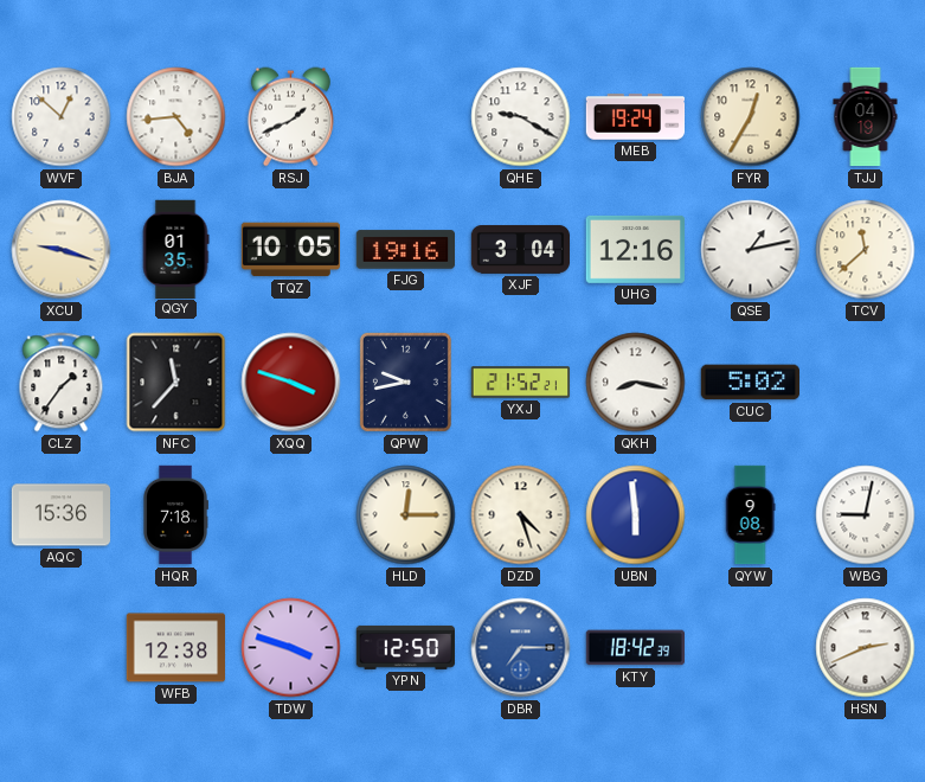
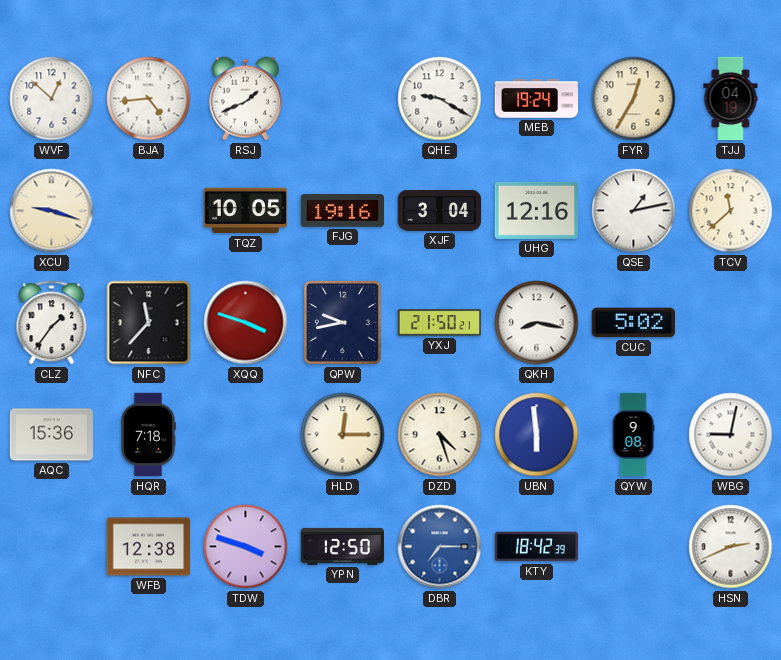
QGY: 01:35 -> none
YXJ: 21:52 -> 21:50
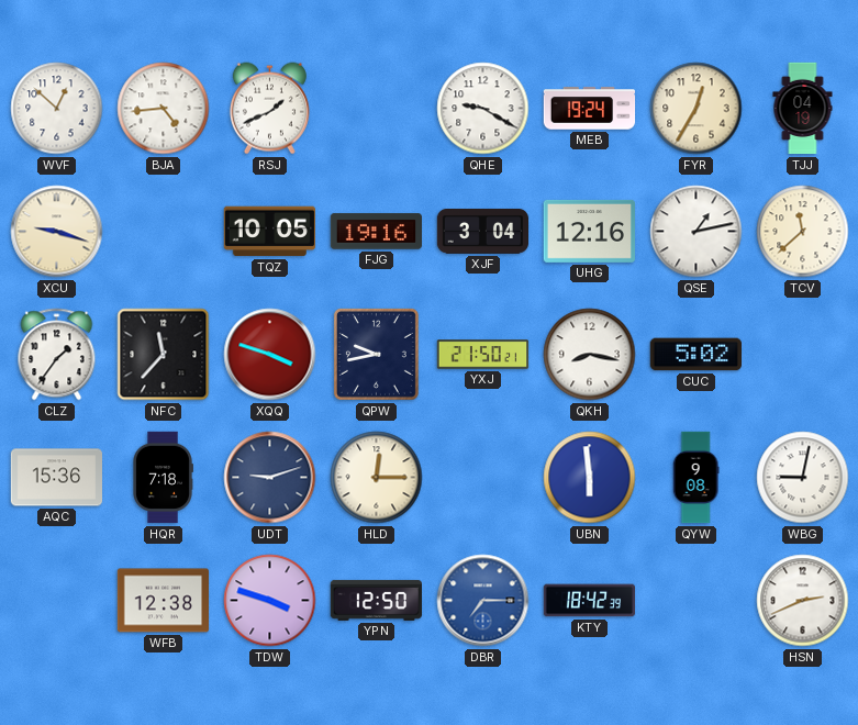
UDT: none -> 9:12
DZD: 4:27 -> none
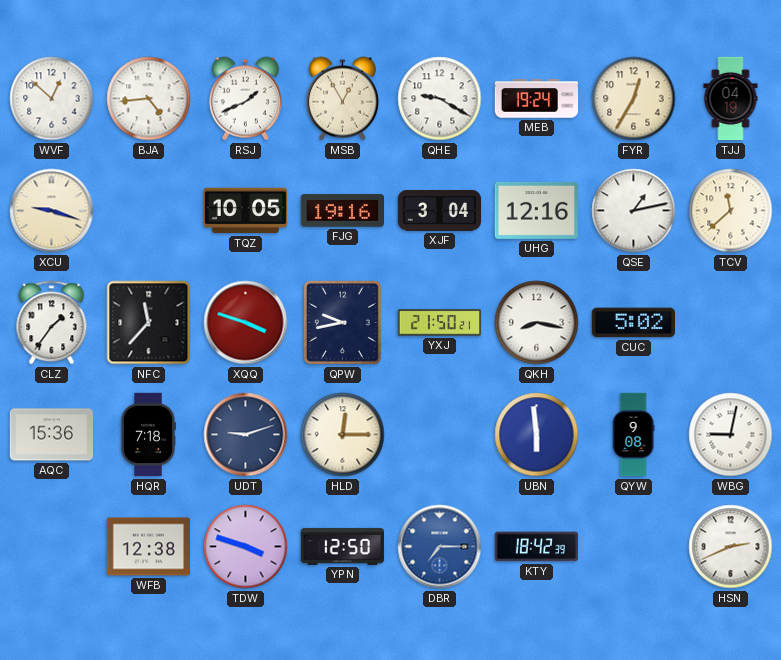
MSB: none -> 12:55
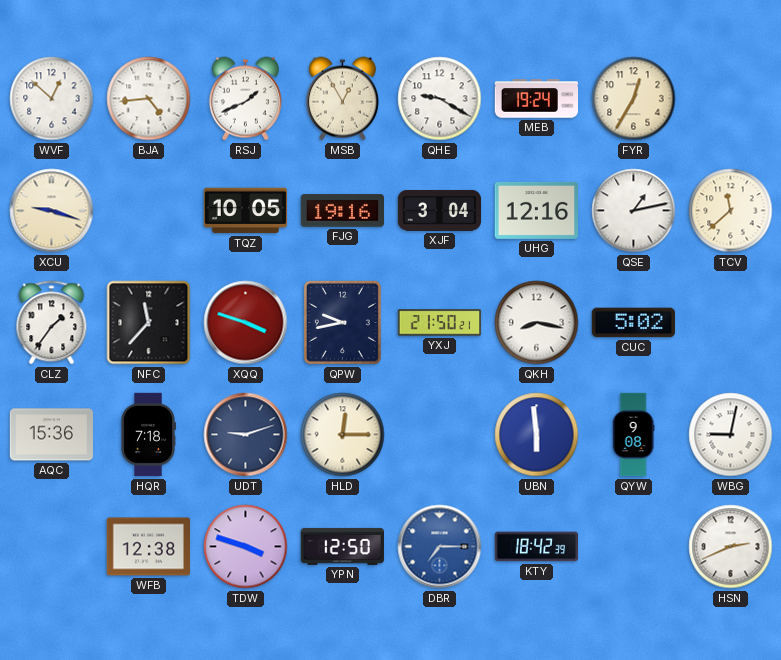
TJJ: 04:19 -> none
